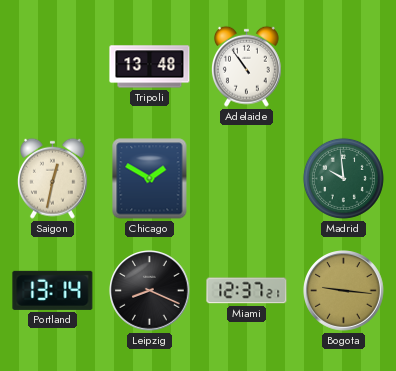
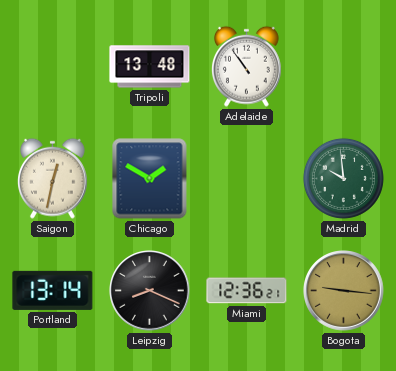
Miami: 12:37 -> 12:36
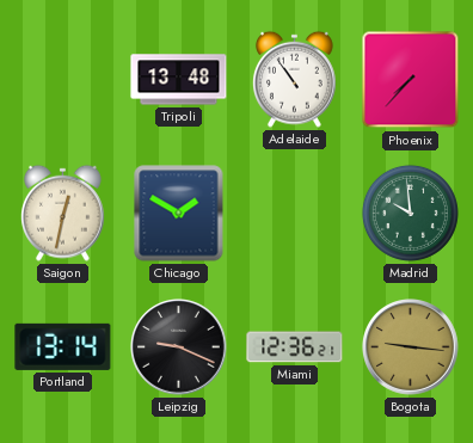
Phoenix: none -> 7:37
Leipzig: 8:19 -> 9:19
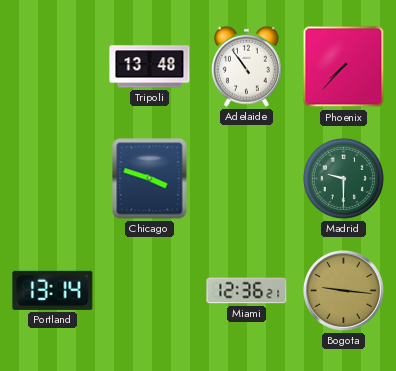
Saigon: 12:32 -> none
Chicago: 1:50 -> 3:48
Madrid: 9:59 -> 9:30
Leipzig: 9:19 -> none
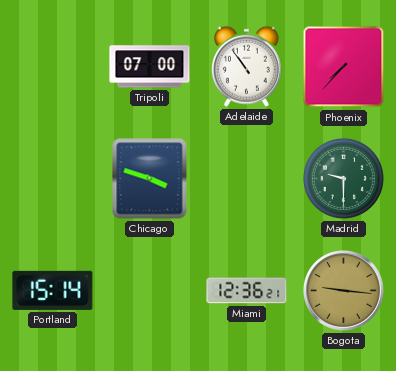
Tripoli: 13:48 -> 07:00
Portland: 13:14 -> 15:14
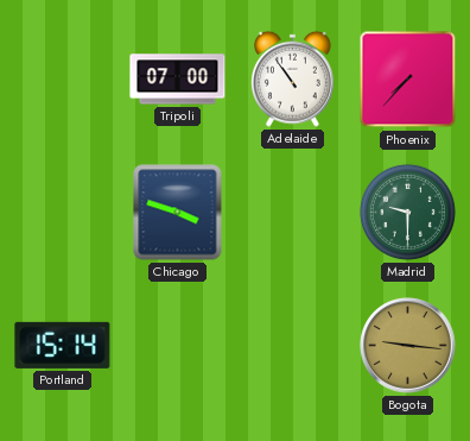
Miami: 12:36 -> none
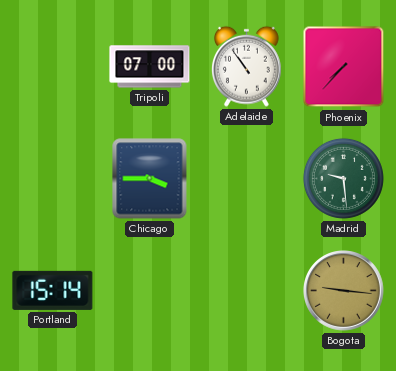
Chicago: 3:48 -> 3:45
Madrid: 9:30 -> 9:29
